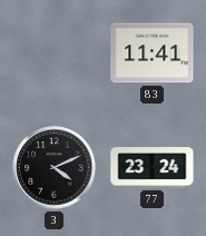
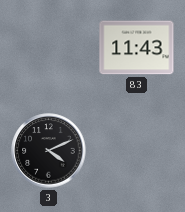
83: 11:41 -> 11:43
77: 23:24 -> none
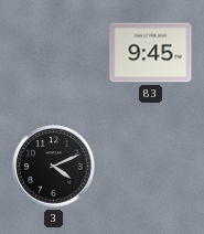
83: 11:43 -> 9:45
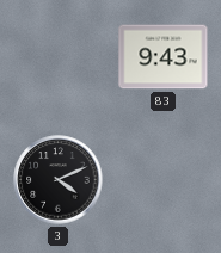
83: 9:45 -> 9:43
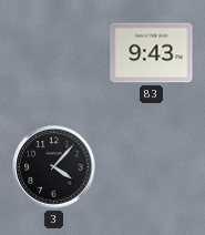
3: 4:11 -> 4:07
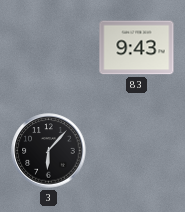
3: 4:07 -> 6:07
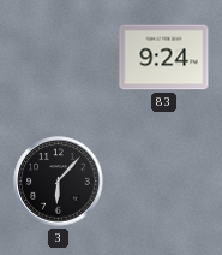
83: 9:43 -> 9:24
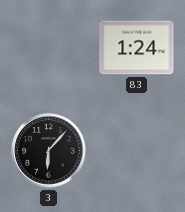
83: 9:24 -> 1:24
